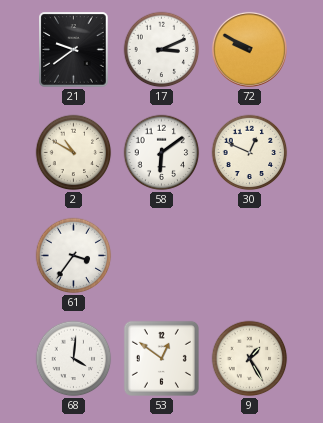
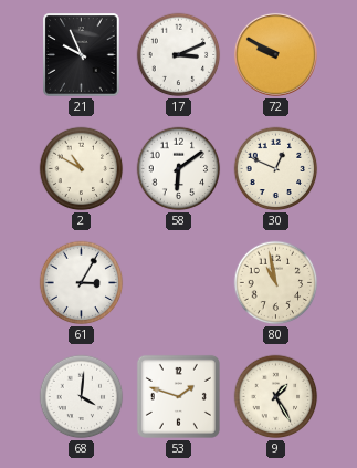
21: 9:39 -> 9:56
61: 3:36 -> 3:05
80: none -> 10:58
53: 12:51 -> 1:48
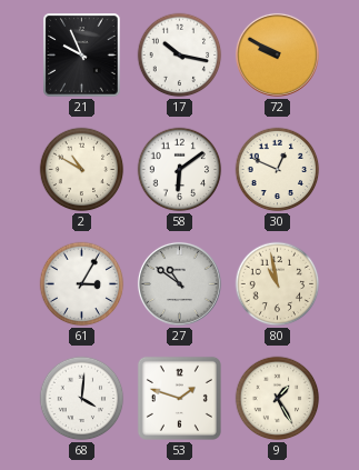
17: 3:11 -> 10:17
27: none -> 10:51
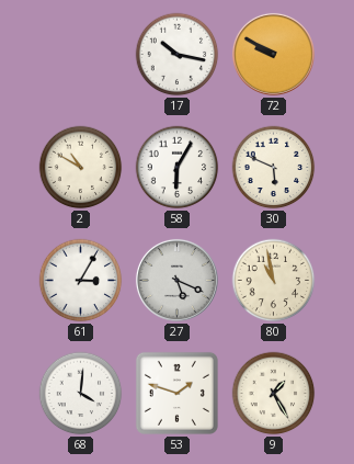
21: 9:56 -> none
58: 6:09 -> 6:05
30: 12:49 -> 5:49
27: 10:51 -> 5:19
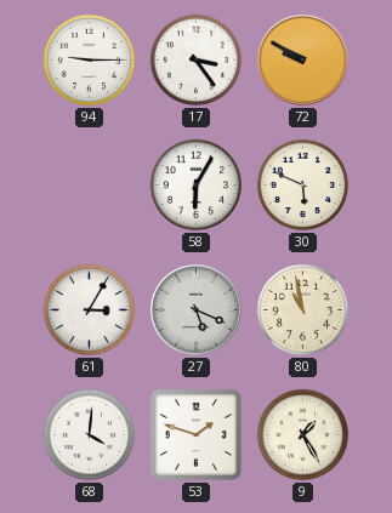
94: none -> 9:15
17: 10:17 -> 3:24
2: 10:50 -> none
